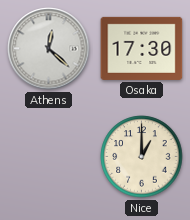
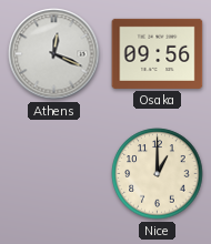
Athens: 12:22 -> 12:19
Osaka: 17:30 -> 09:56
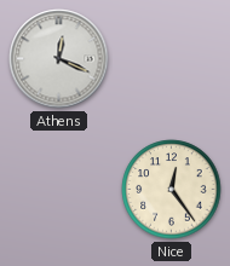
Osaka: 09:56 -> none
Nice: 1:00 -> 12:24
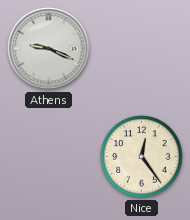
Athens: 12:19 -> 9:19
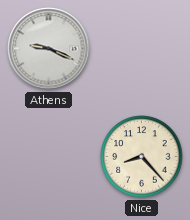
Nice: 12:24 -> 8:23
